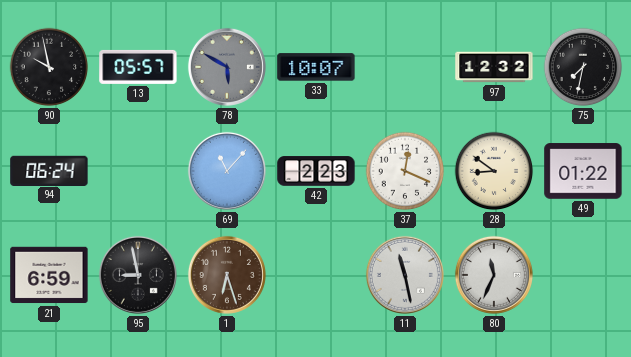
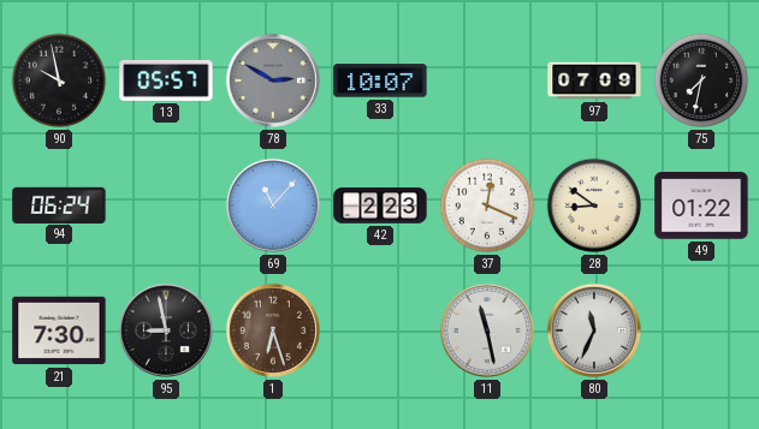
78: 5:50 -> 2:50
97: 12:32 -> 07:09
21: 6:59 -> 7:30
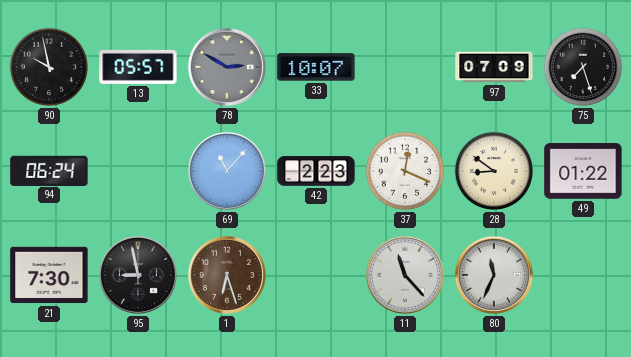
75: 7:32 -> 7:27
11: 11:28 -> 11:23
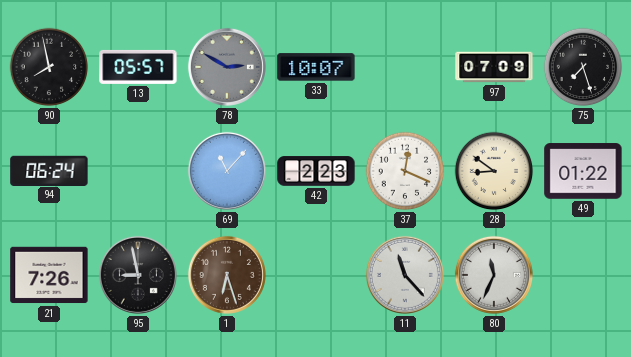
90: 9:58 -> 7:58
21: 7:30 -> 7:26
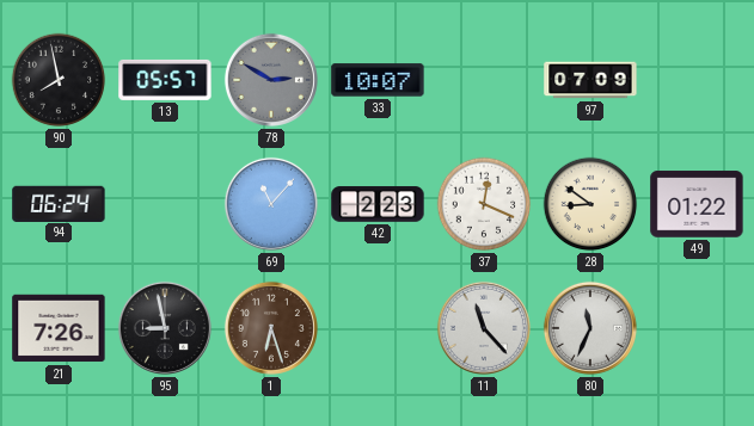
75: 7:27 -> none
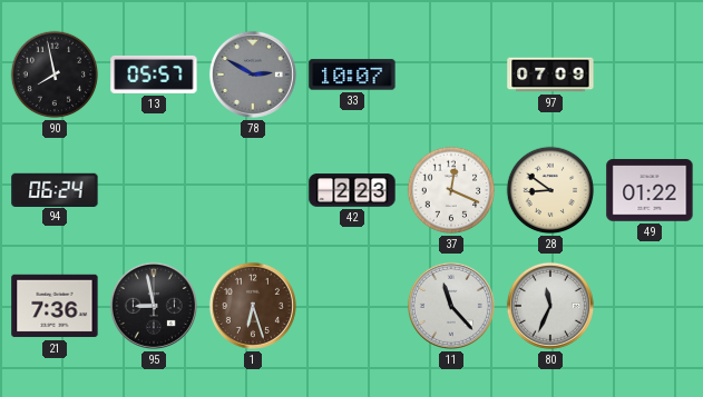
69: 11:07 -> none
21: 7:26 -> 7:36
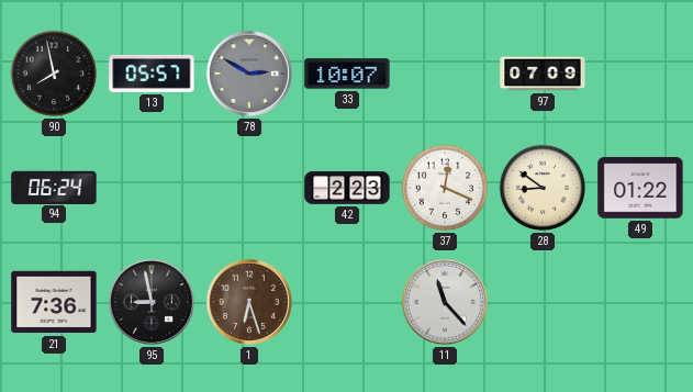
80: 11:34 -> none
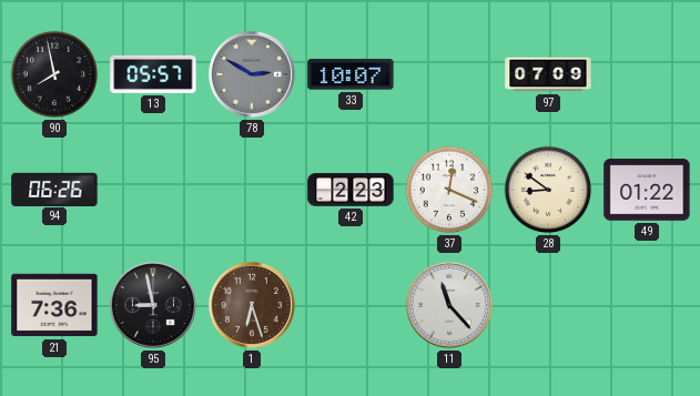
94: 06:24 -> 06:26
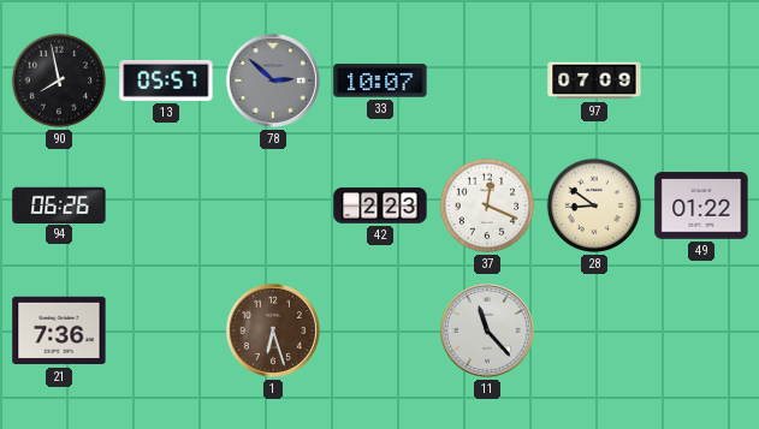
78: 2:50 -> 2:52
95: 8:58 -> none
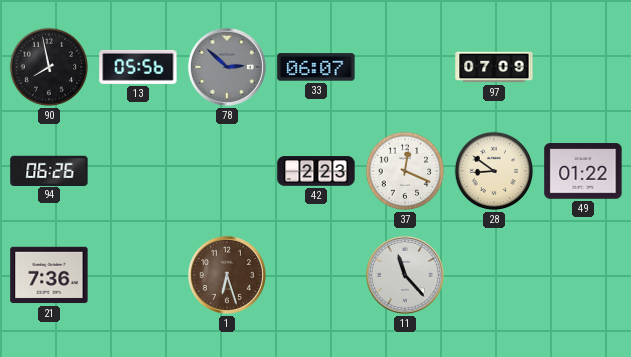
13: 05:57 -> 05:56
33: 10:07 -> 06:07
